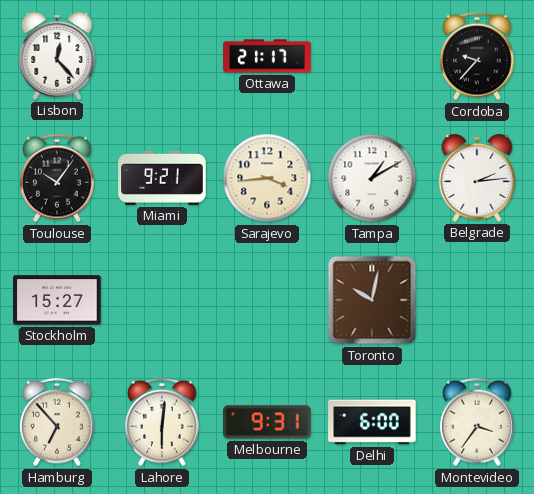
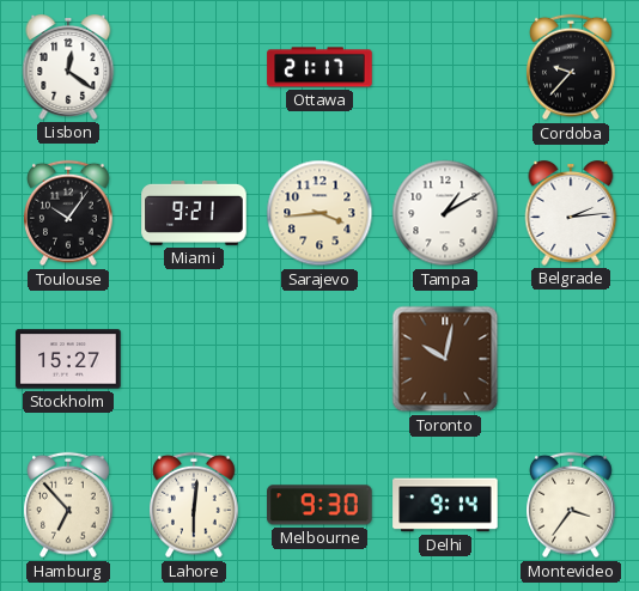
Lisbon: 12:23 -> 12:21
Melbourne: 9:31 -> 9:30
Delhi: 6:00 -> 9:14
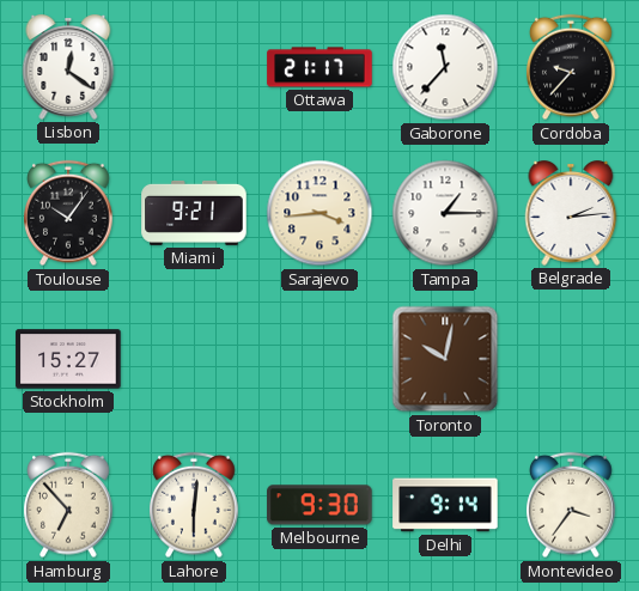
Gaborone: none -> 11:37
Tampa: 1:10 -> 1:15
